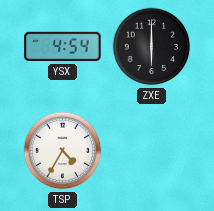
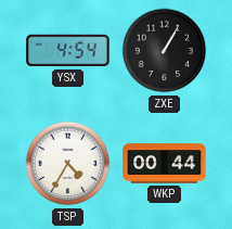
ZXE: 6:00 -> 1:05
WKP: none -> 00:44
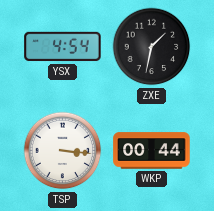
ZXE: 1:05 -> 1:32
TSP: 4:35 -> 3:16
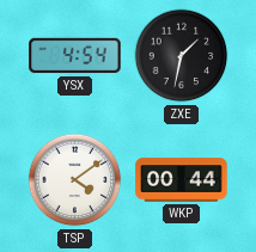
TSP: 3:16 -> 4:09
